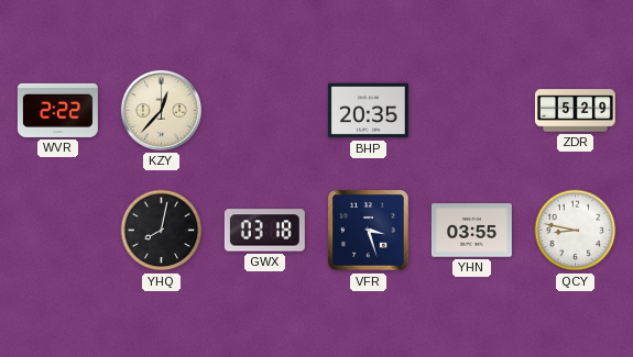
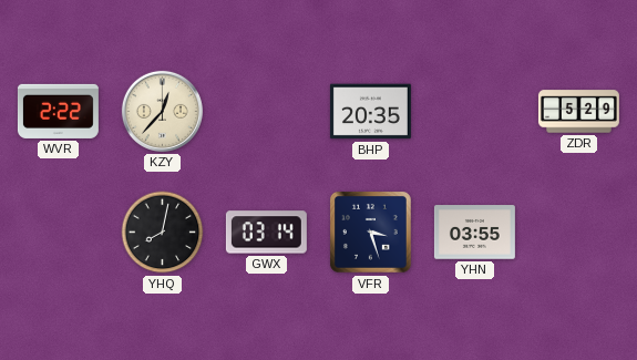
GWX: 03:18 -> 03:14
QCY: 8:47 -> none
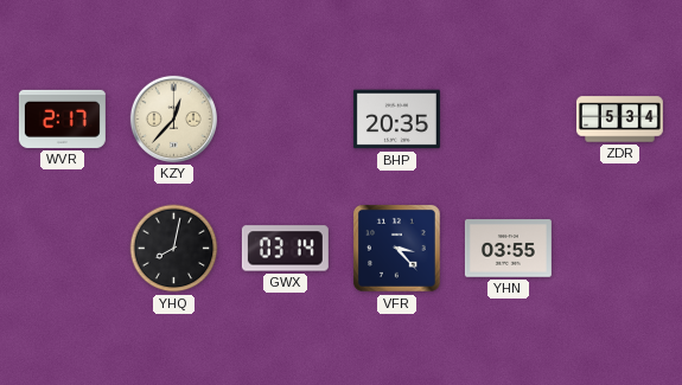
WVR: 2:22 -> 2:17
ZDR: 5:29 -> 5:34
VFR: 3:27 -> 3:23
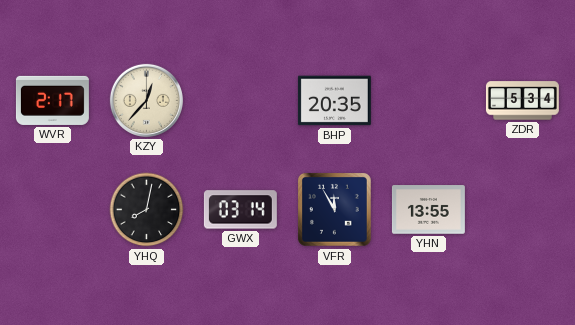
VFR: 3:23 -> 11:55
YHN: 03:55 -> 13:55
